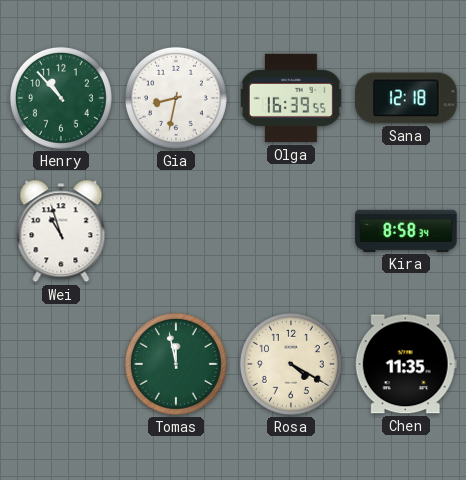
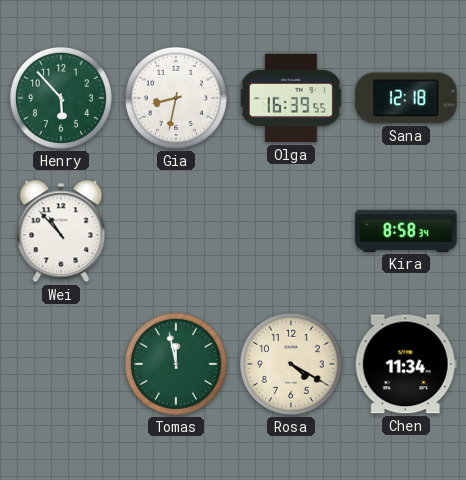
Henry: 10:53 -> 5:53
Wei: 10:57 -> 10:53
Chen: 11:35 -> 11:34
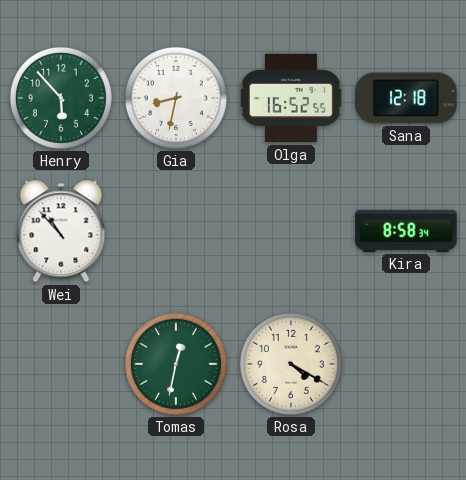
Olga: 16:39 -> 16:52
Tomas: 11:58 -> 12:32
Chen: 11:34 -> none
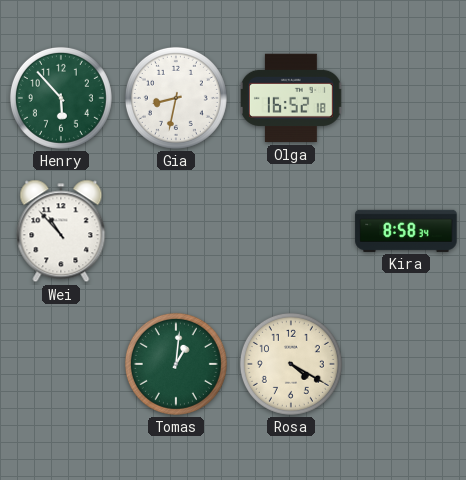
Olga: 16:52:55 -> 16:52:18
Sana: 12:18 -> none
Tomas: 12:32 -> 1:01
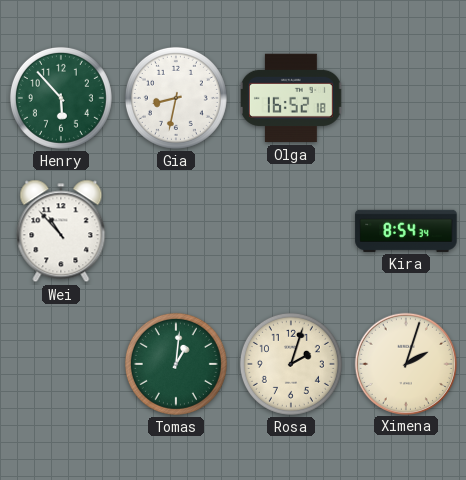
Kira: 8:58 -> 8:54
Rosa: 4:20 -> 2:03
Ximena: none -> 2:03
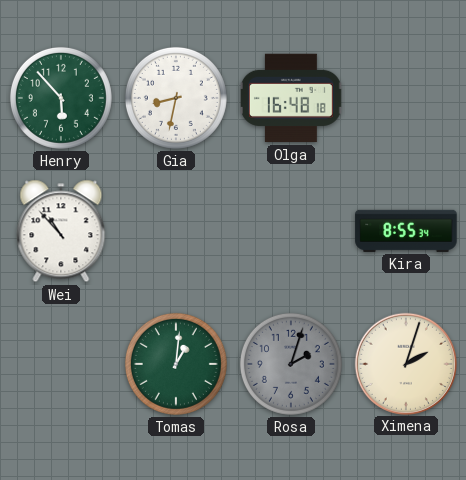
Olga: 16:52 -> 16:48
Kira: 8:54 -> 8:55
Rosa dial: cream -> grey
